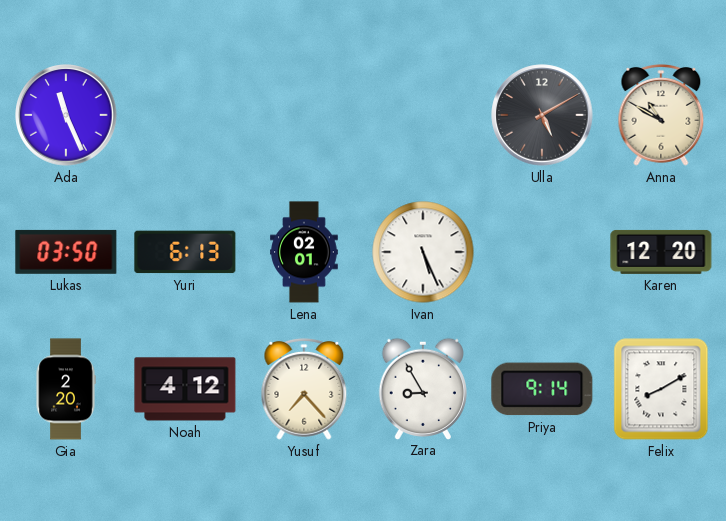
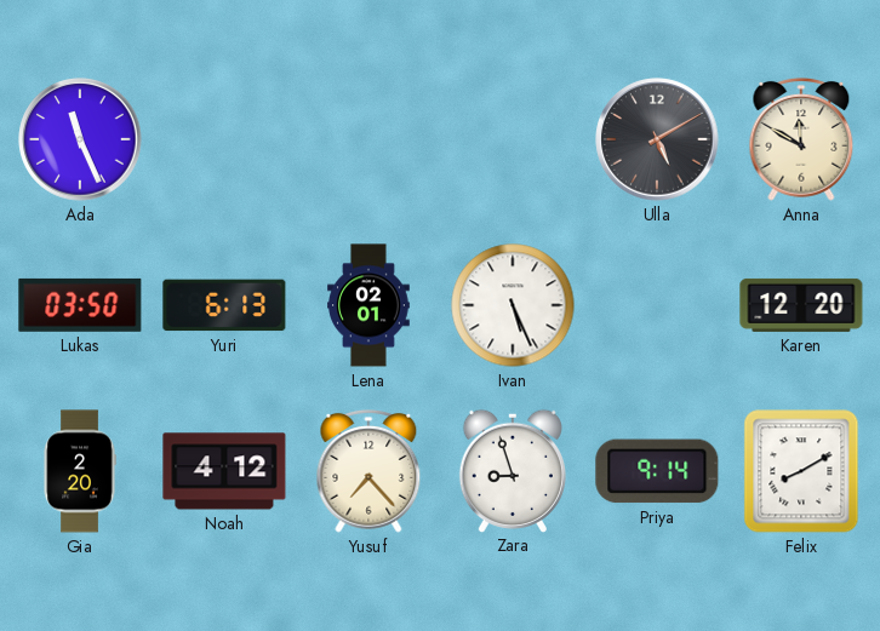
Anna: 10:50 -> 11:50
Zara: 8:55 -> 8:57
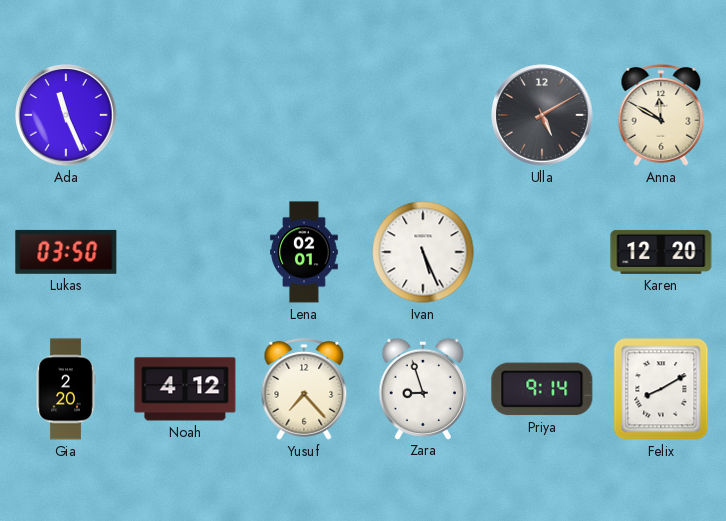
Yuri: 6:13 -> none
